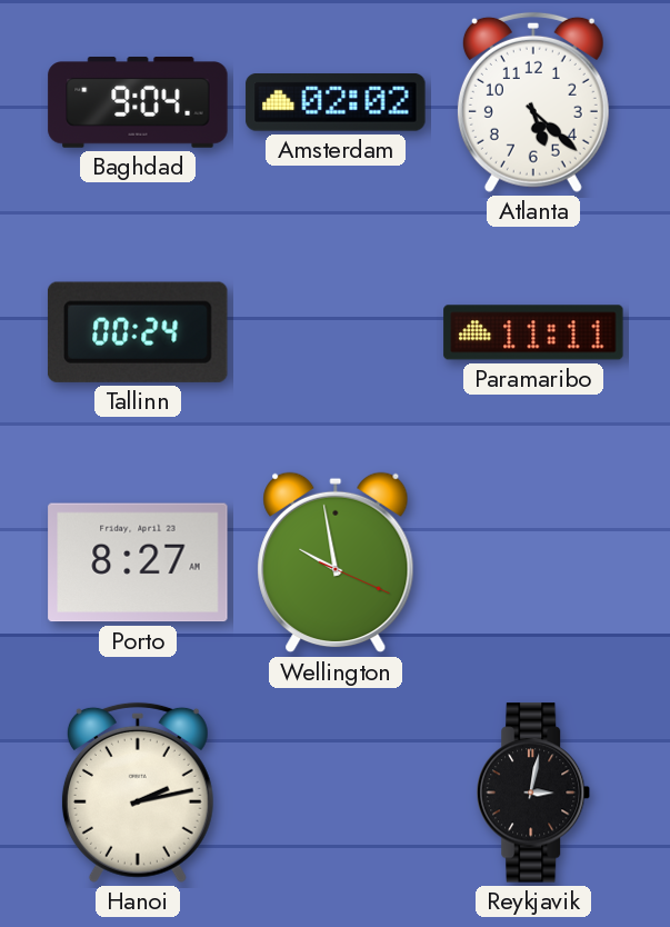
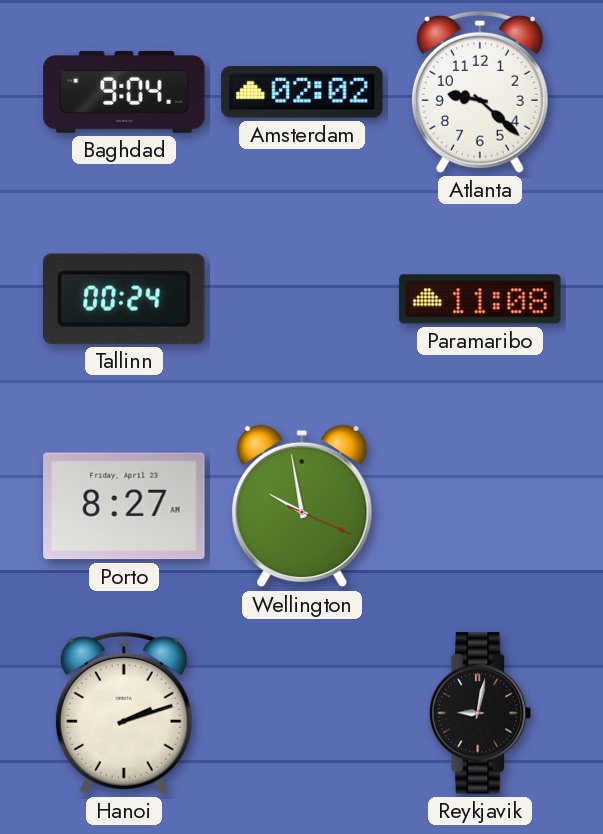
Atlanta: 5:22 -> 9:22
Paramaribo: 11:11 -> 11:08
Hanoi: 2:13 -> 2:12
Reykjavik: 3:02 -> 9:02
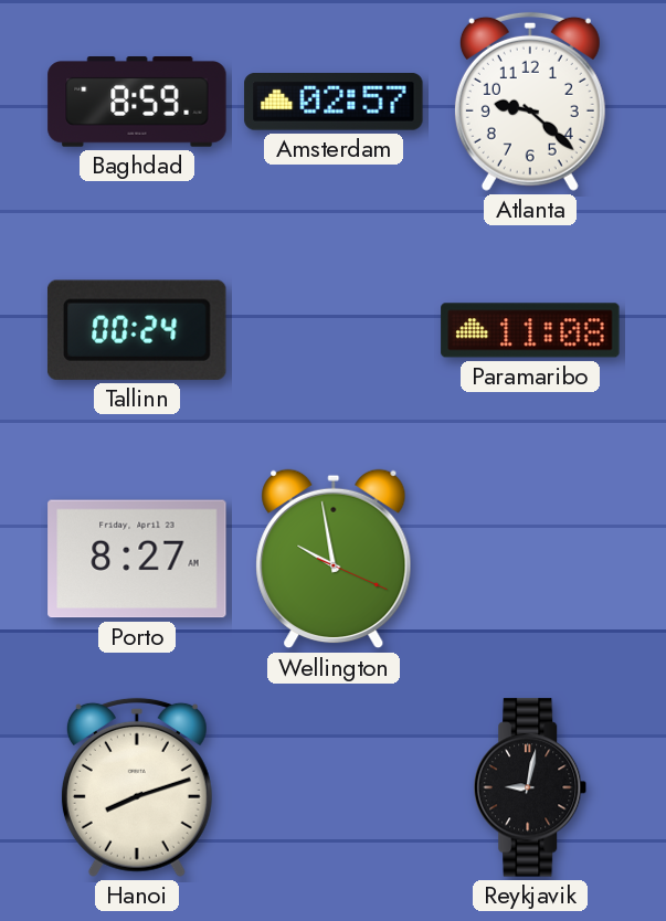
Baghdad: 9:04 -> 8:59
Amsterdam: 02:02 -> 02:57
Hanoi: 2:12 -> 8:12
